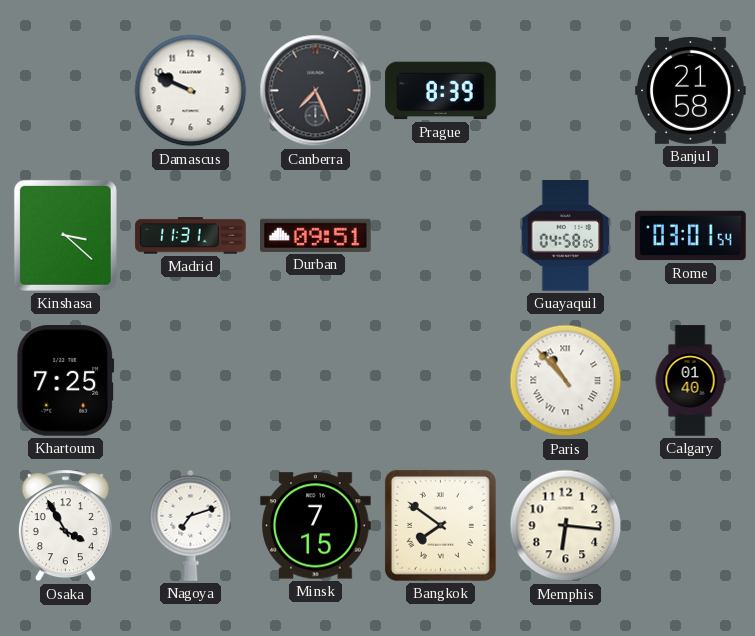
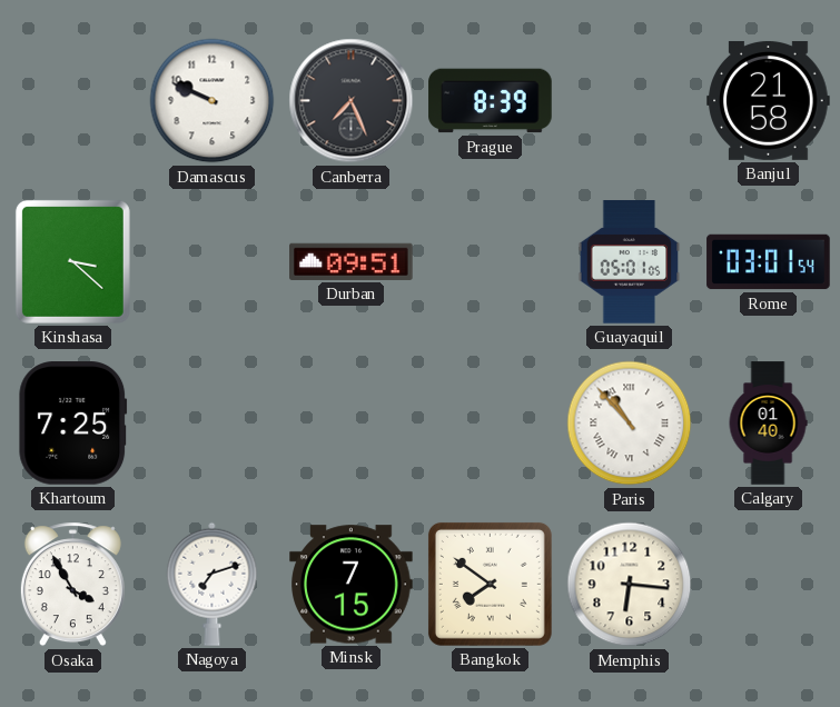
Madrid: 11:31 -> none
Guayaquil: 04:58 -> 05:01
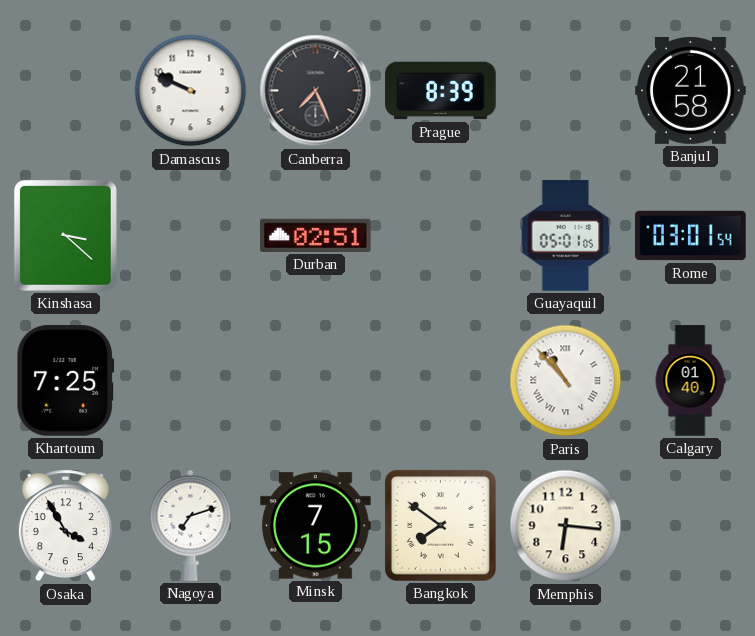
Durban: 09:51 -> 02:51
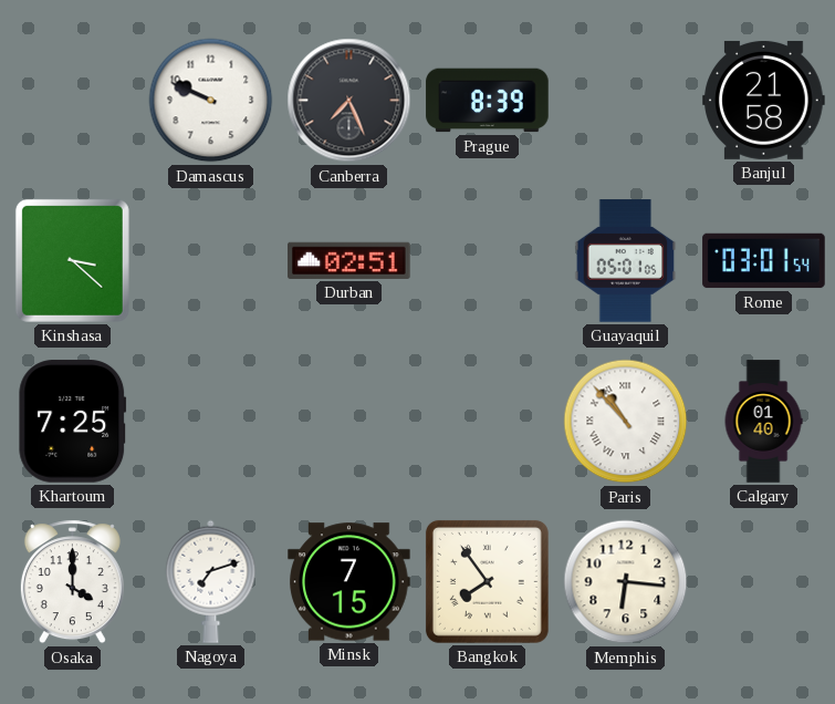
Osaka: 3:55 -> 4:00
Bangkok: 7:51 -> 7:54
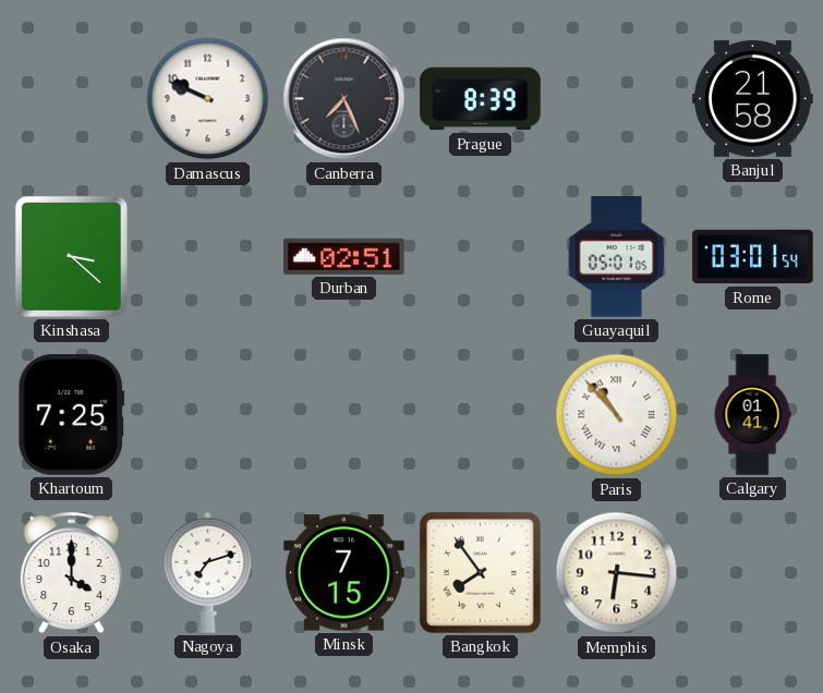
Calgary: 01:40 -> 01:41
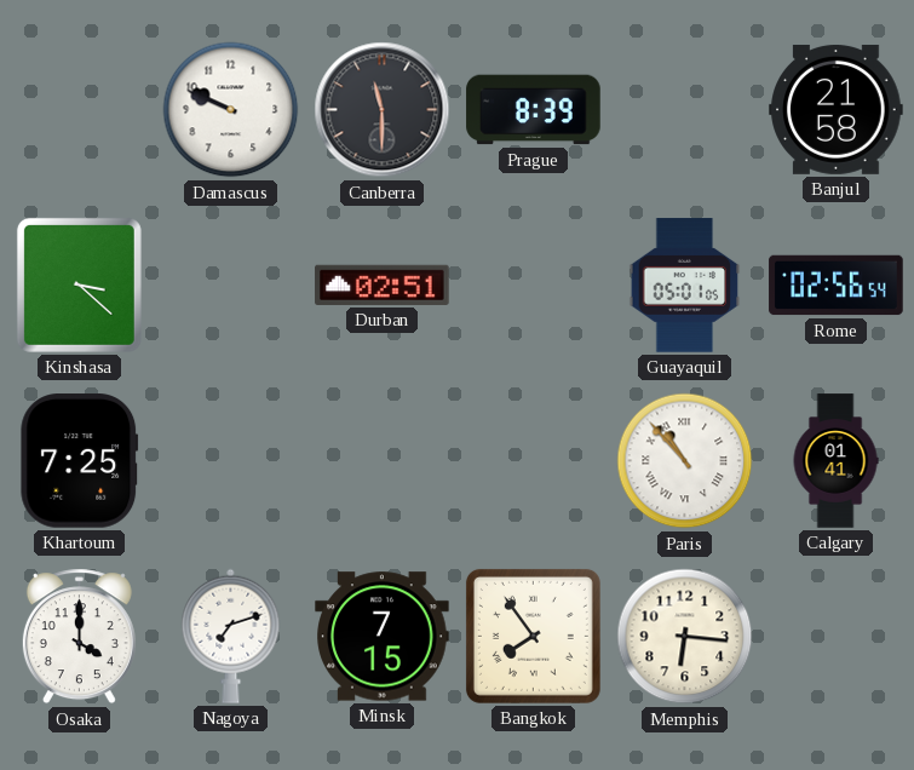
Canberra: 7:26 -> 11:30
Rome: 03:01 -> 02:56
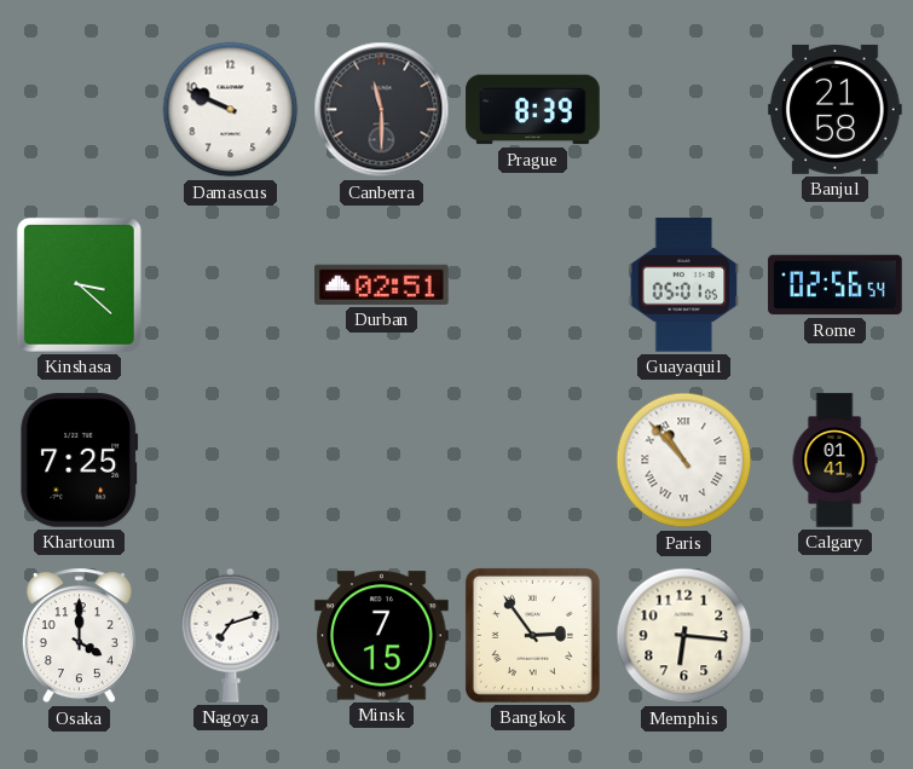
Bangkok: 7:54 -> 2:54
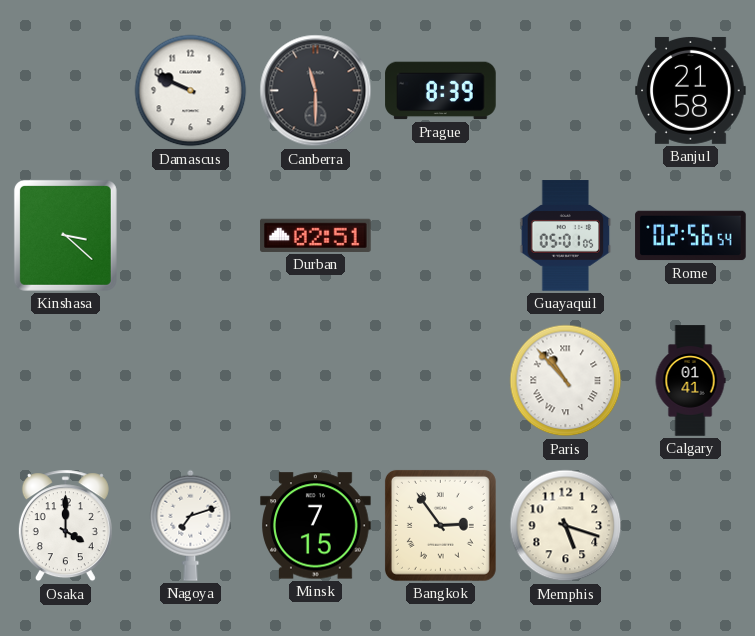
Khartoum: 7:25 -> none
Memphis: 6:16 -> 5:18
